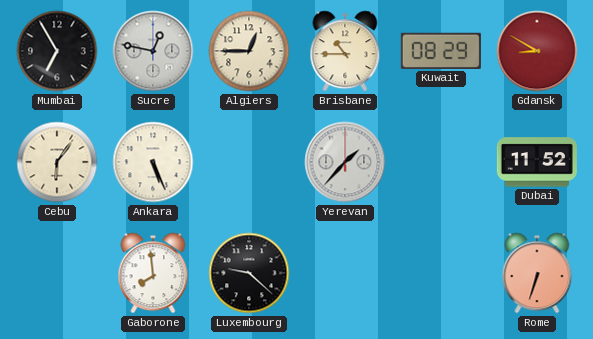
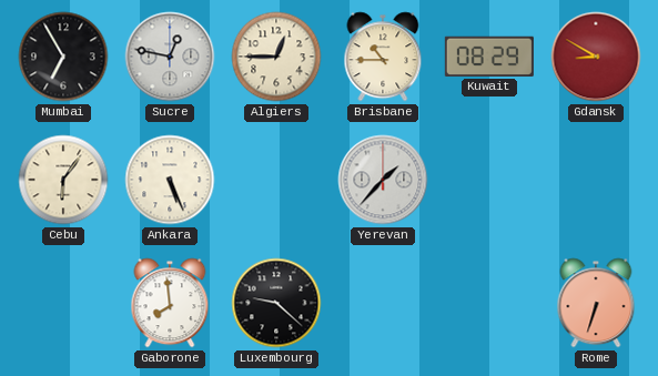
Dubai: 11:52 -> none
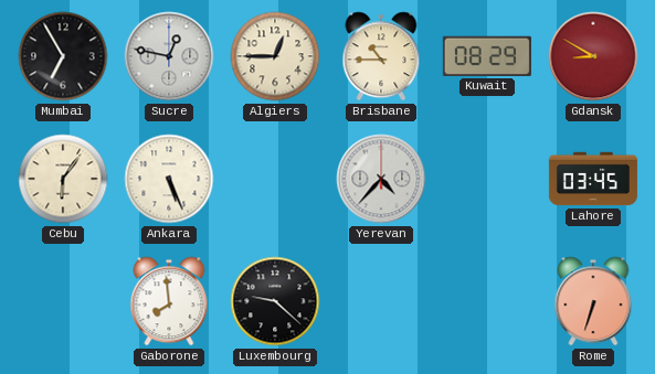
Yerevan: 1:37 -> 4:37
Lahore: none -> 03:45
